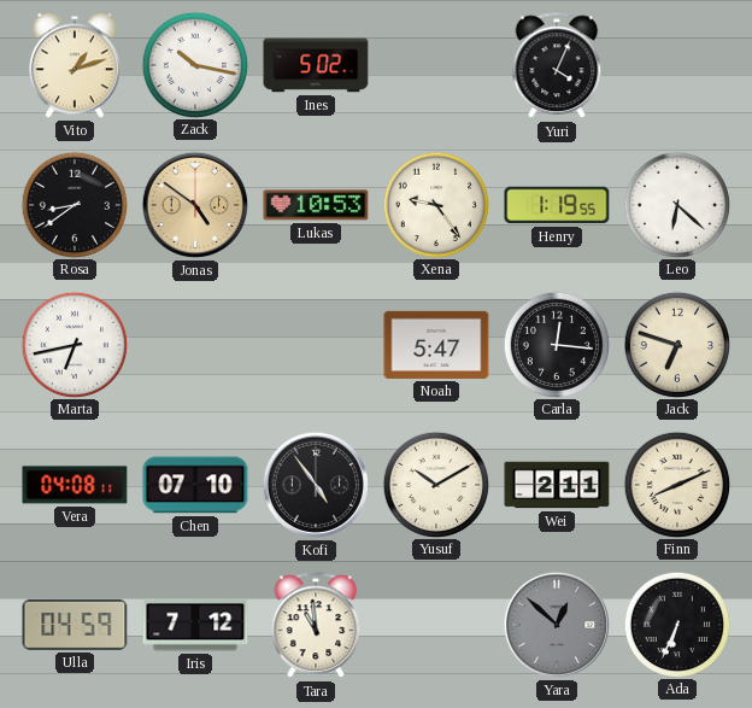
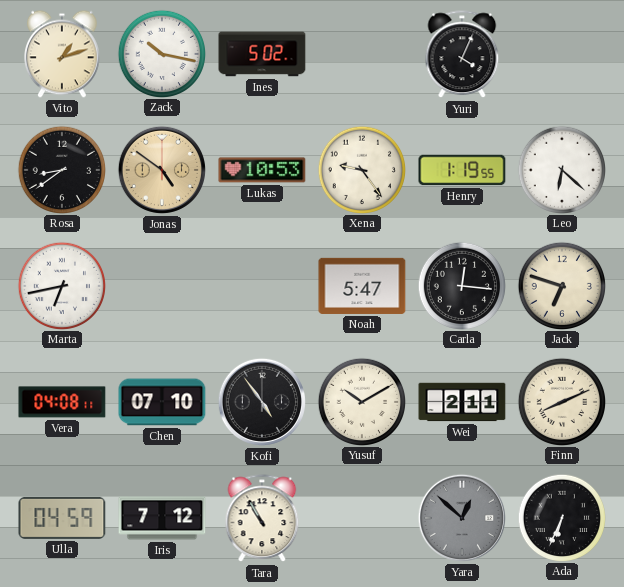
Tara: 10:59 -> 10:55
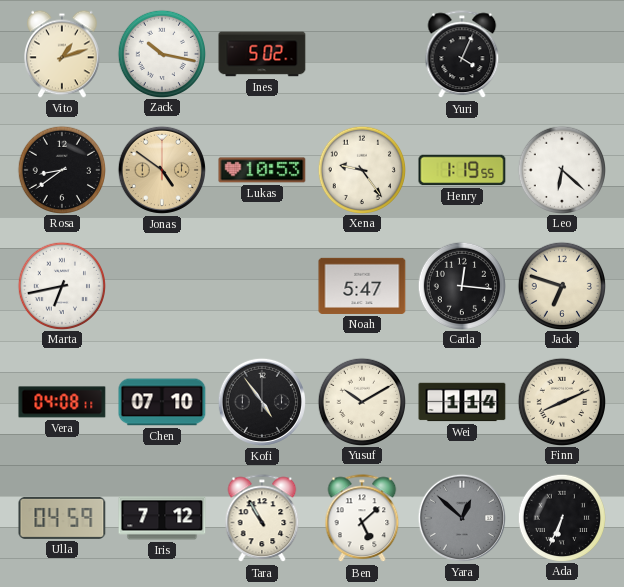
Wei: 2:11 -> 1:14
Ben: none -> 5:08
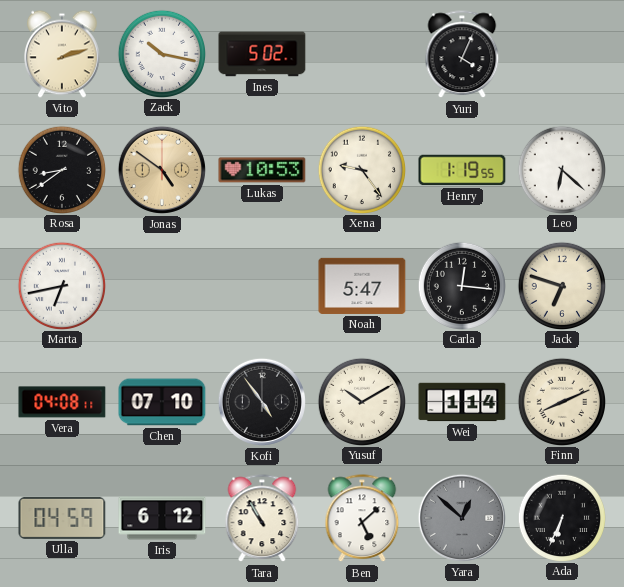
Vito: 1:12 -> 2:12
Iris: 7:12 -> 6:12
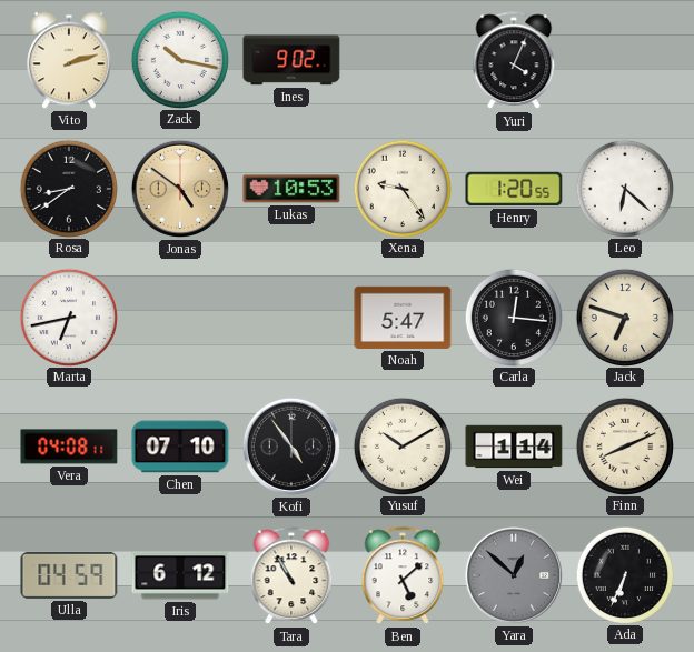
Ines: 5:02 -> 9:02
Henry: 1:19 -> 1:20
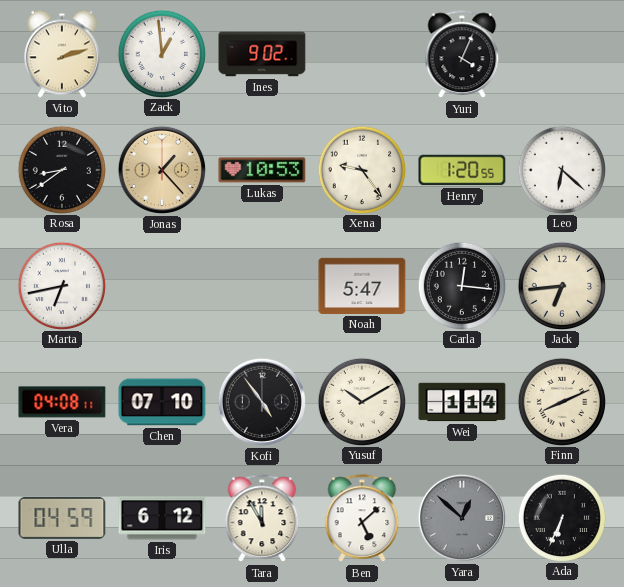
Zack: 10:17 -> 12:59
Jonas: 4:51 -> 1:23
Jack: 6:48 -> 6:44
Tara: 10:55 -> 11:55
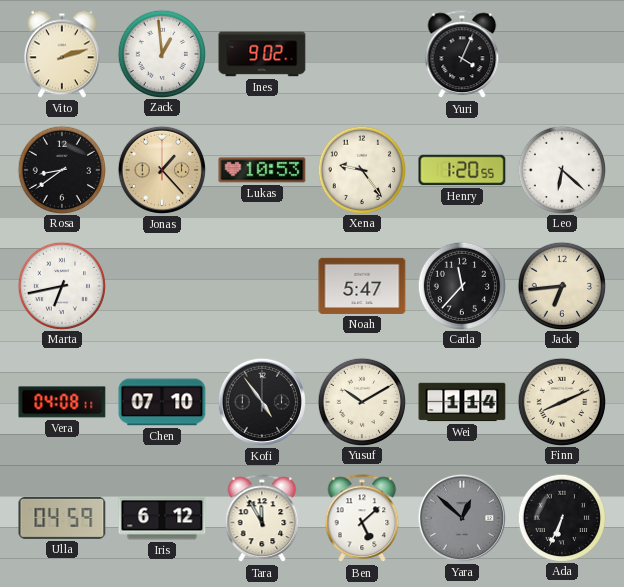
Carla: 12:16 -> 11:37
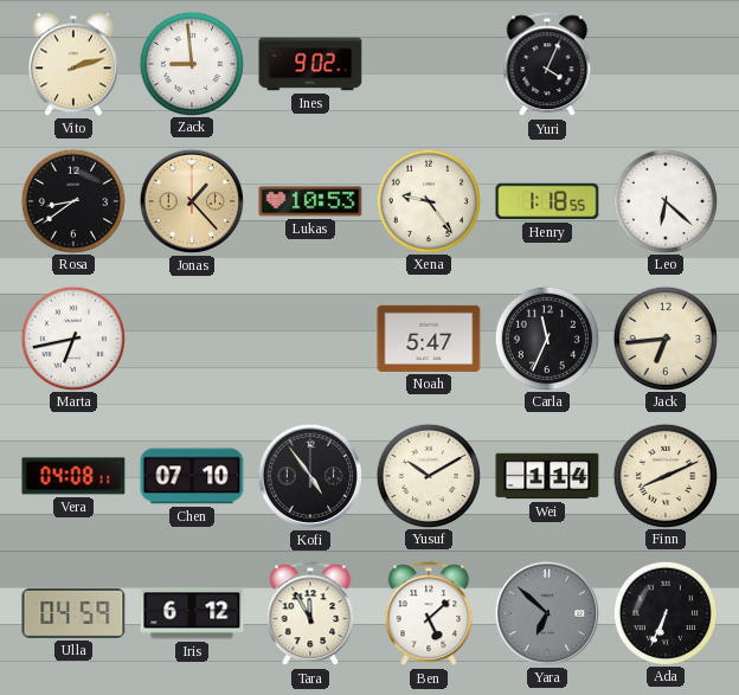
Zack: 12:59 -> 8:59
Henry: 1:20 -> 1:18
Carla: 11:37 -> 11:34
Yara: 12:52 -> 6:52
